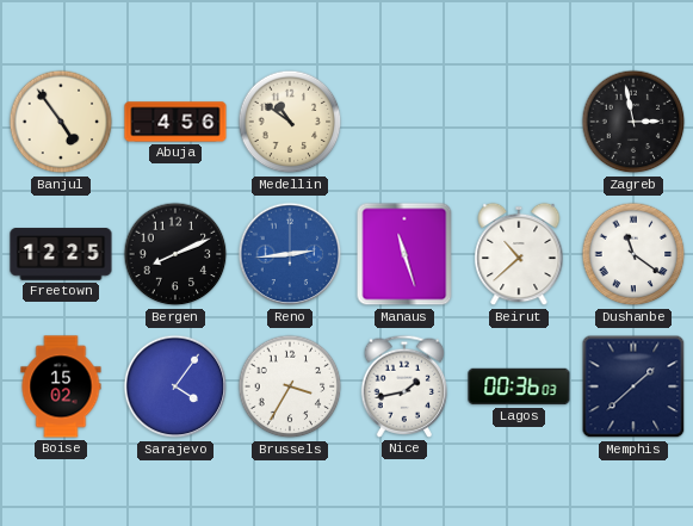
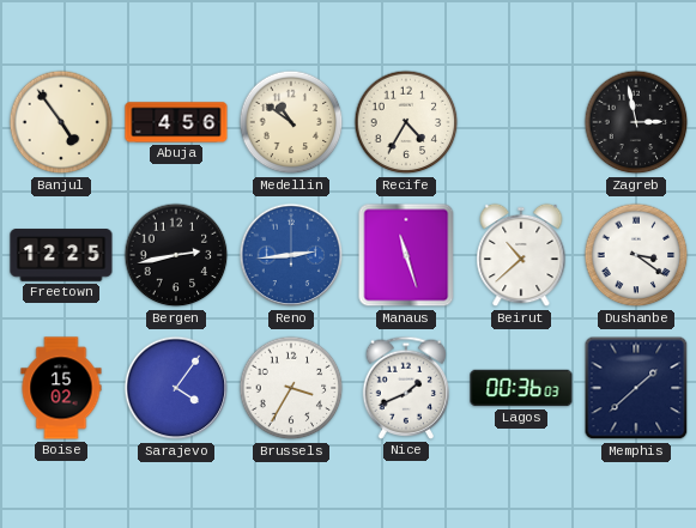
Recife: none -> 4:35
Bergen: 8:11 -> 2:43
Dushanbe: 11:21 -> 3:21
Nice: 1:43 -> 1:41
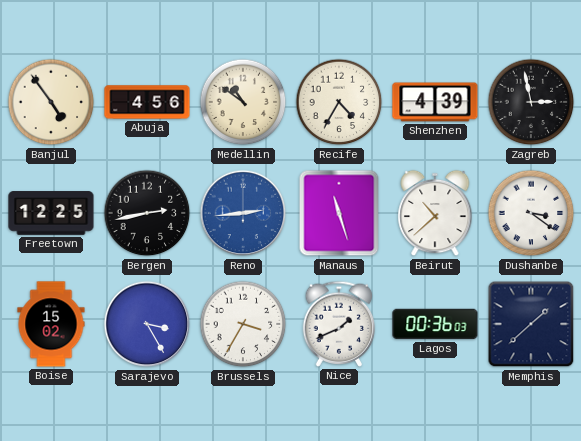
Shenzhen: none -> 4:39
Sarajevo: 4:06 -> 3:25
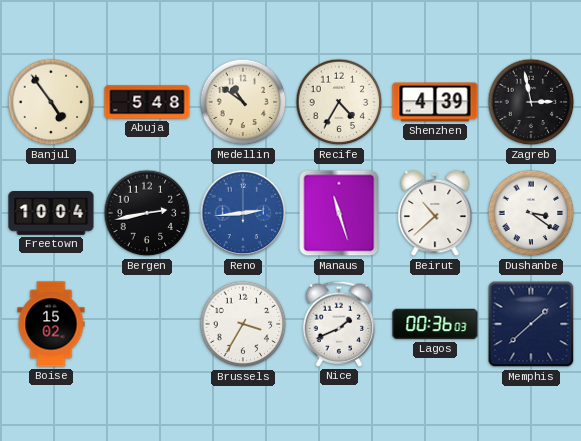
Abuja: 4:56 -> 5:48
Freetown: 12:25 -> 10:04
Sarajevo: 3:25 -> none
